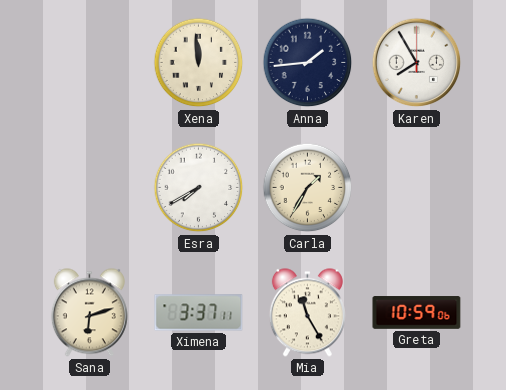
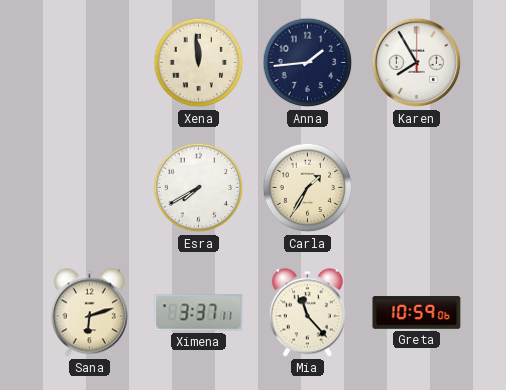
Mia: 11:25 -> 11:23
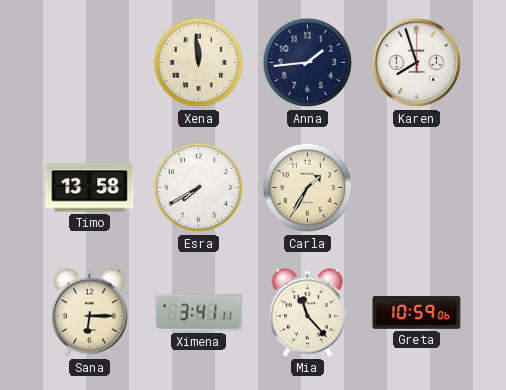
Karen: 7:55 -> 7:57
Timo: none -> 13:58
Sana: 6:12 -> 6:15
Ximena: 3:37 -> 3:41
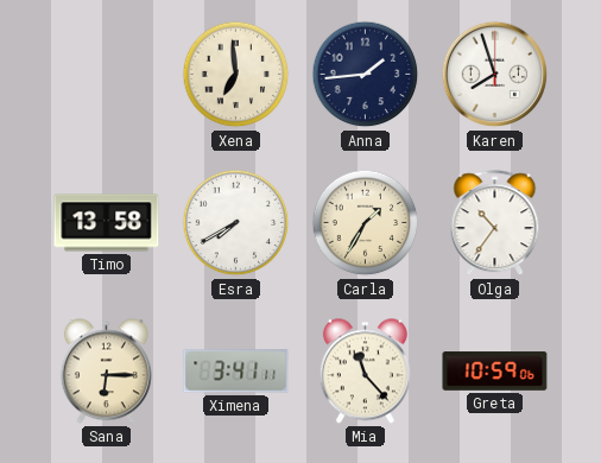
Xena: 11:59 -> 6:59
Olga: none -> 10:36
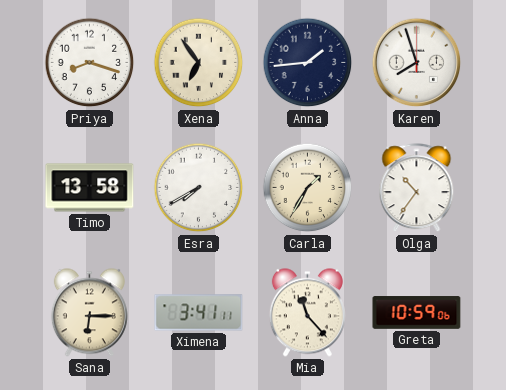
Priya: none -> 8:18
Xena: 6:59 -> 6:54
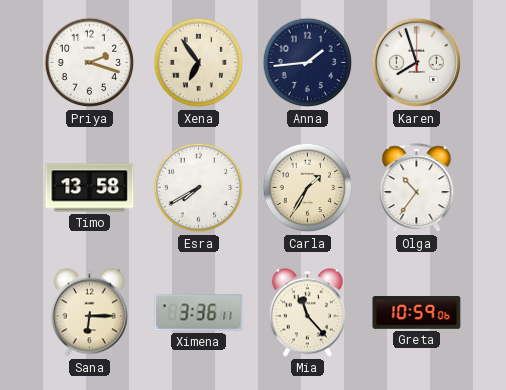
Priya: 8:18 -> 2:18
Ximena: 3:41 -> 3:36
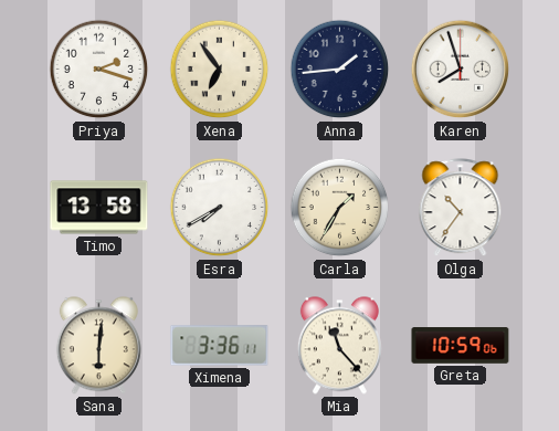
Sana: 6:15 -> 6:01
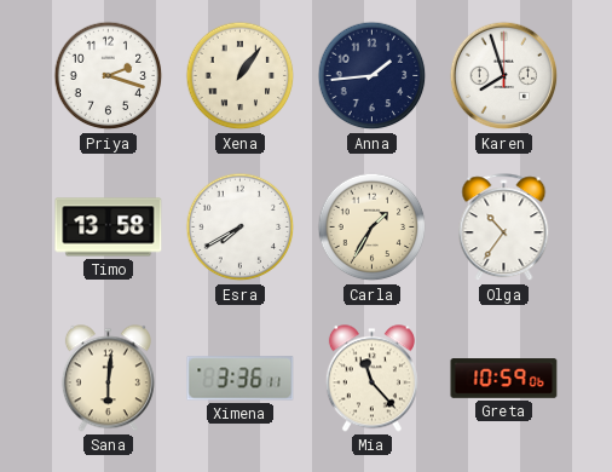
Xena: 6:54 -> 1:06
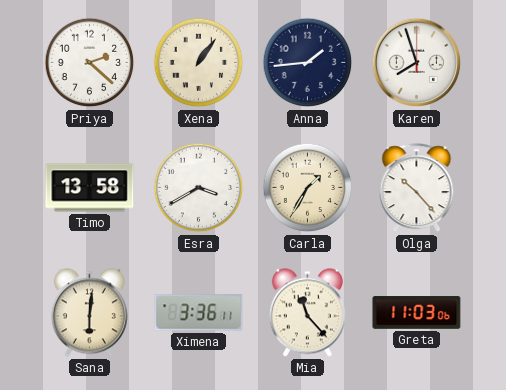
Priya: 2:18 -> 2:22
Esra: 7:40 -> 3:40
Olga: 10:36 -> 10:23
Greta: 10:59 -> 11:03
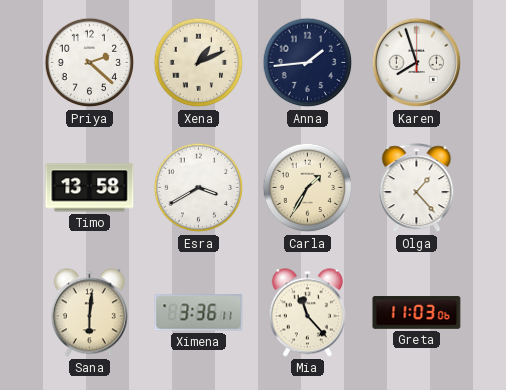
Xena: 1:06 -> 1:11
Olga: 10:23 -> 1:23
